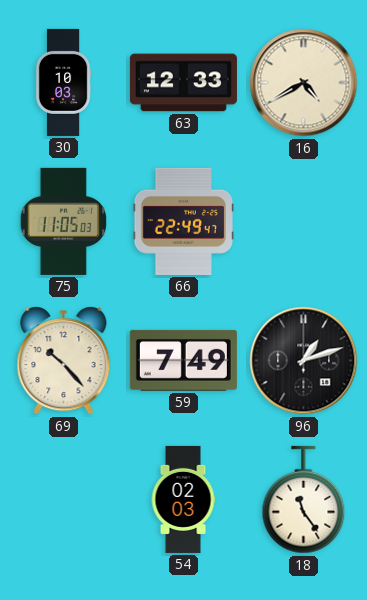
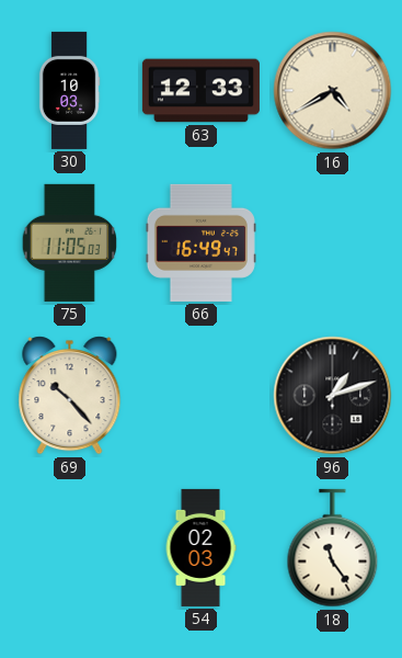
66: 22:49 -> 16:49
59: 7:49 -> none
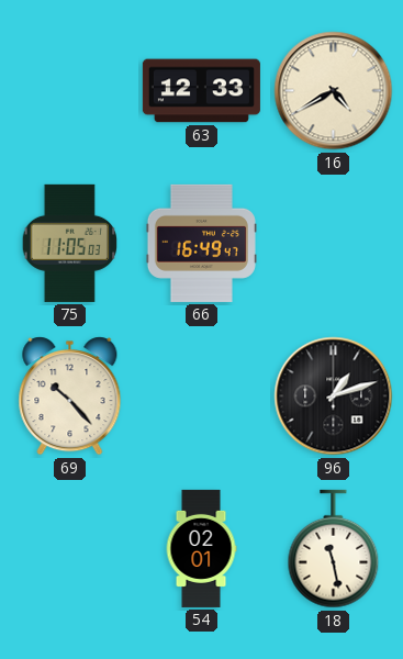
30: 10:03 -> none
54: 02:03 -> 02:01
18: 11:24 -> 11:28
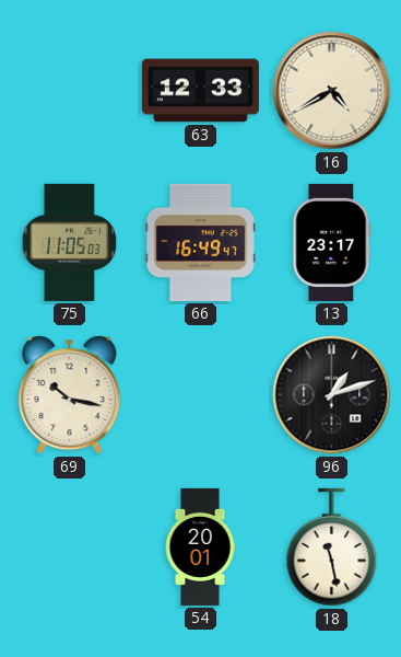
13: none -> 23:17
69: 10:23 -> 10:17
54: 02:01 -> 20:01
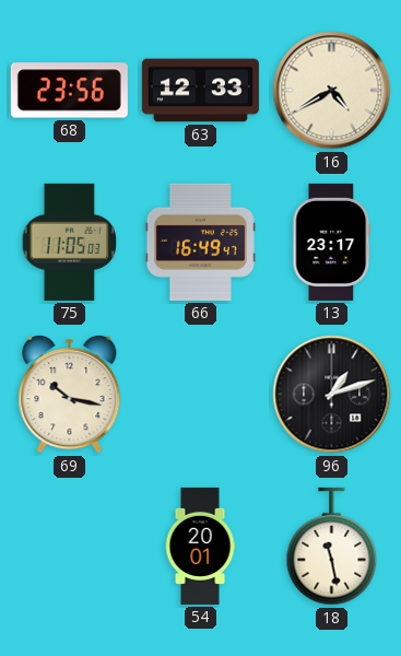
68: none -> 23:56
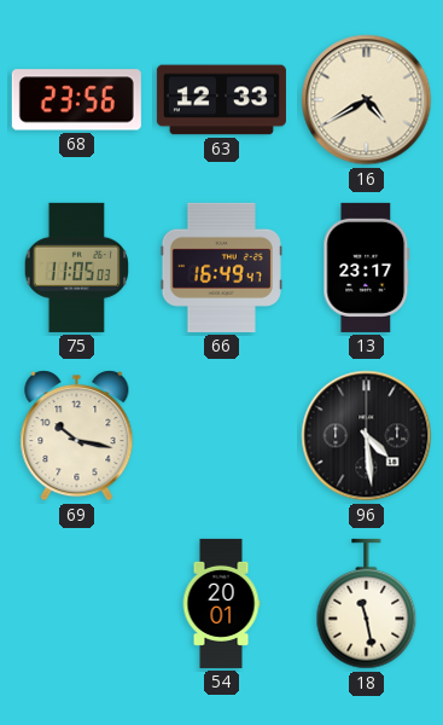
96: 1:12 -> 4:29
